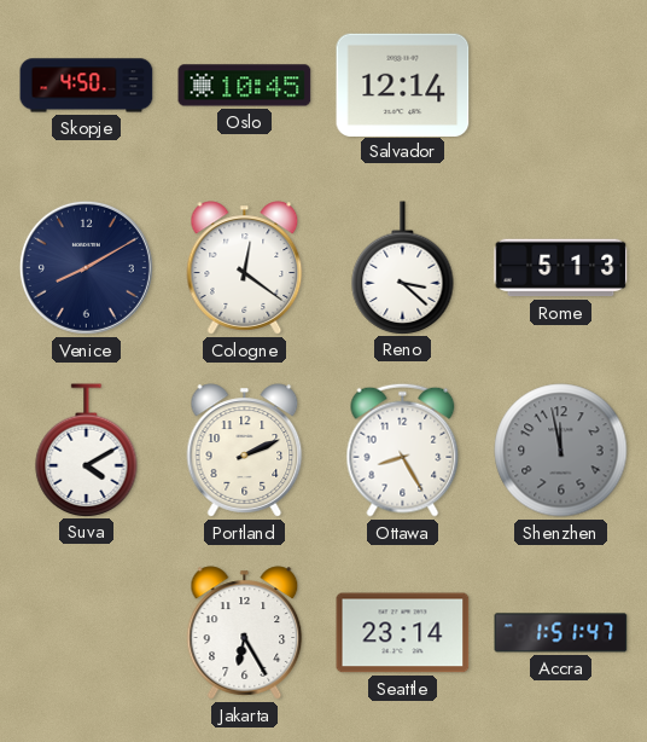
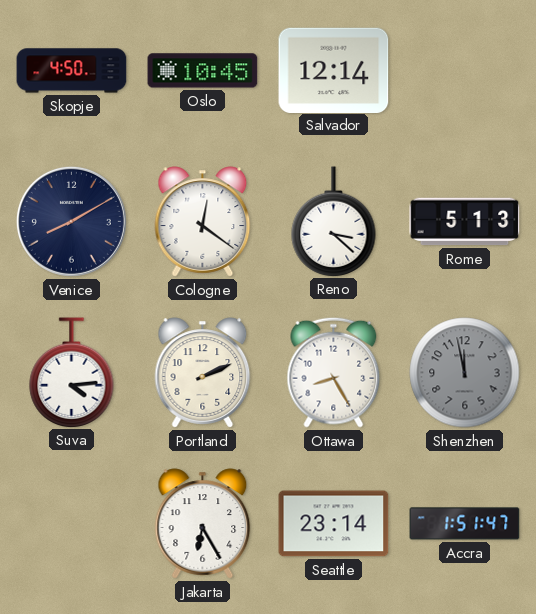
Suva: 4:10 -> 4:14
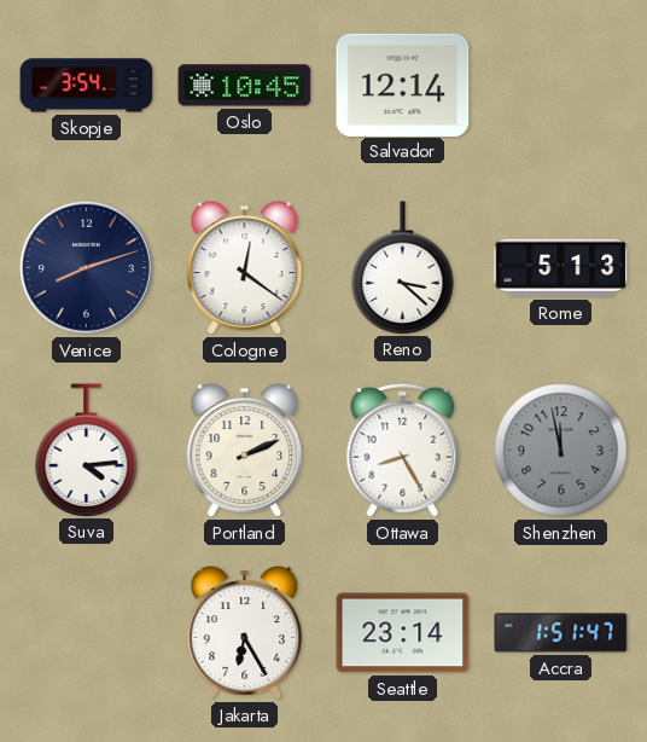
Skopje: 4:50 -> 3:54
Venice: 8:10 -> 8:12
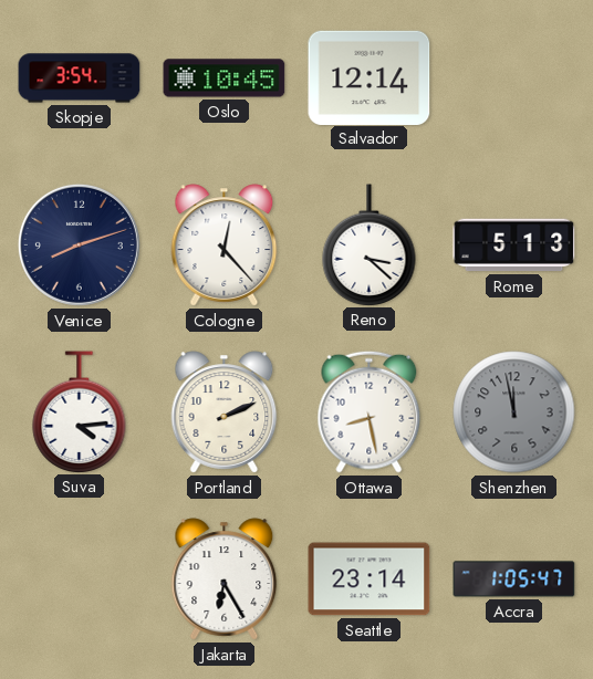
Cologne: 12:21 -> 12:23
Ottawa: 8:25 -> 8:28
Accra: 1:51 -> 1:05
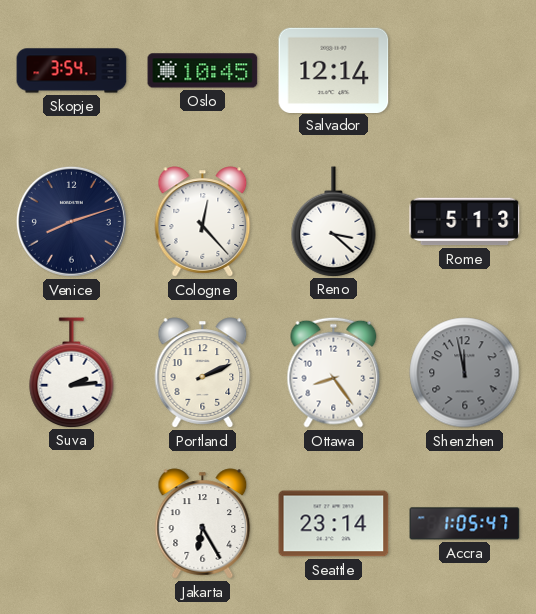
Suva: 4:14 -> 2:14
Ottawa: 8:28 -> 8:24
